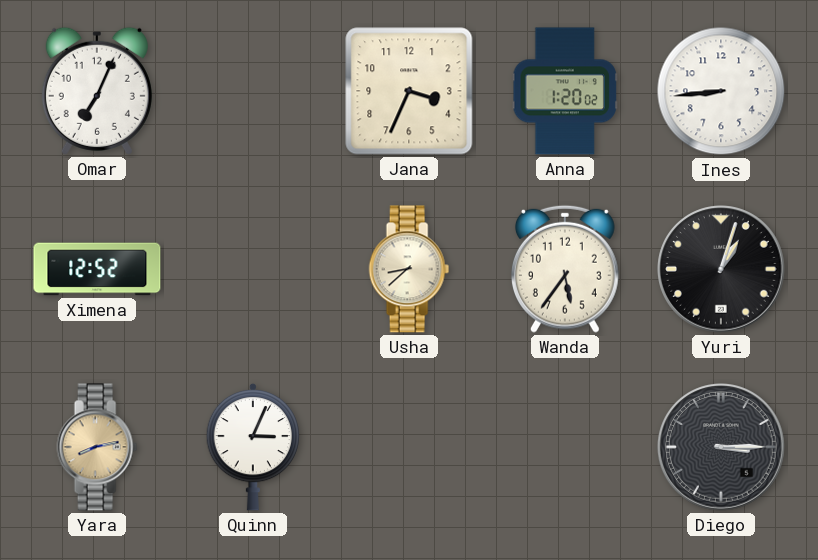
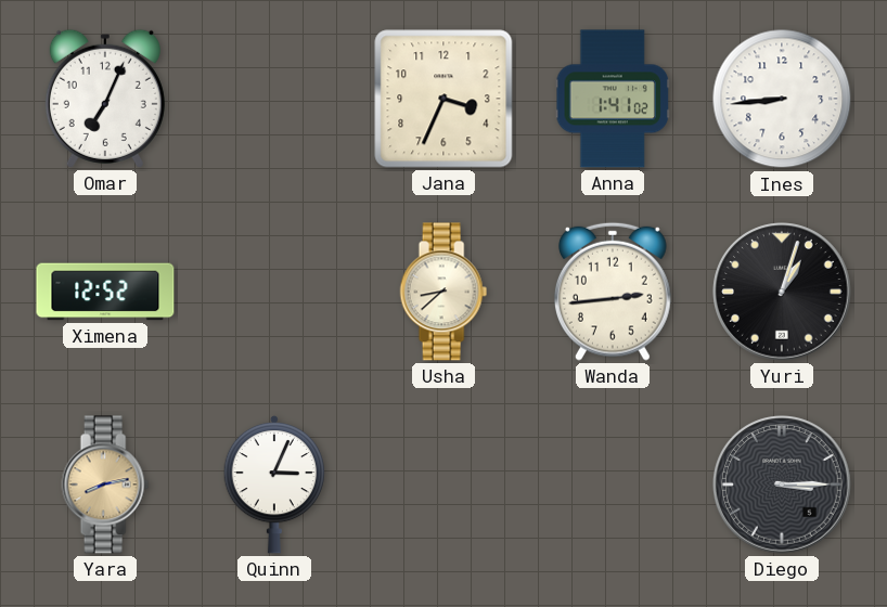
Anna: 1:20 -> 1:41
Wanda: 5:36 -> 2:44
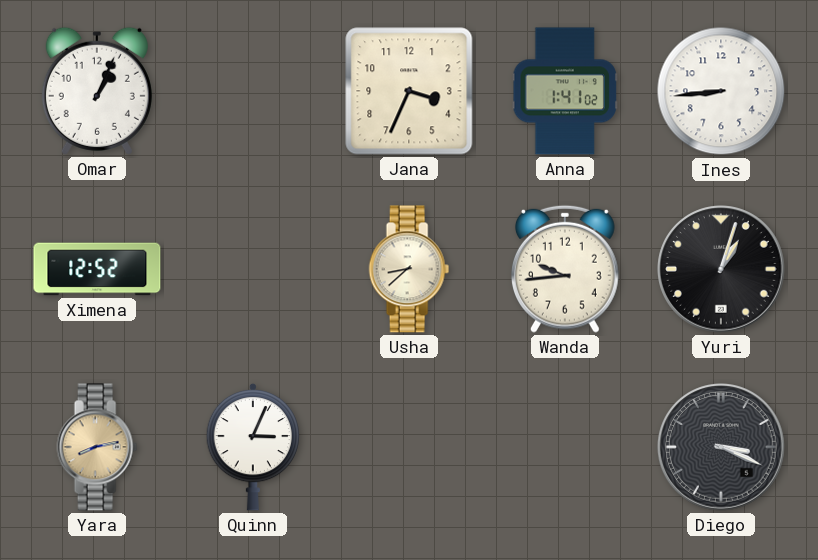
Omar: 7:04 -> 1:04
Wanda: 2:44 -> 9:44
Diego: 3:15 -> 3:19
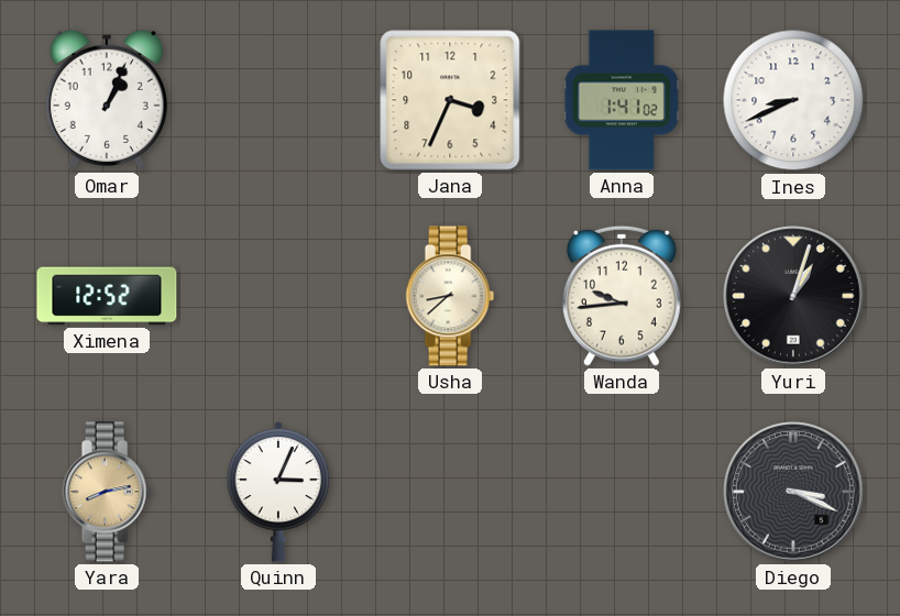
Ines: 8:44 -> 8:41
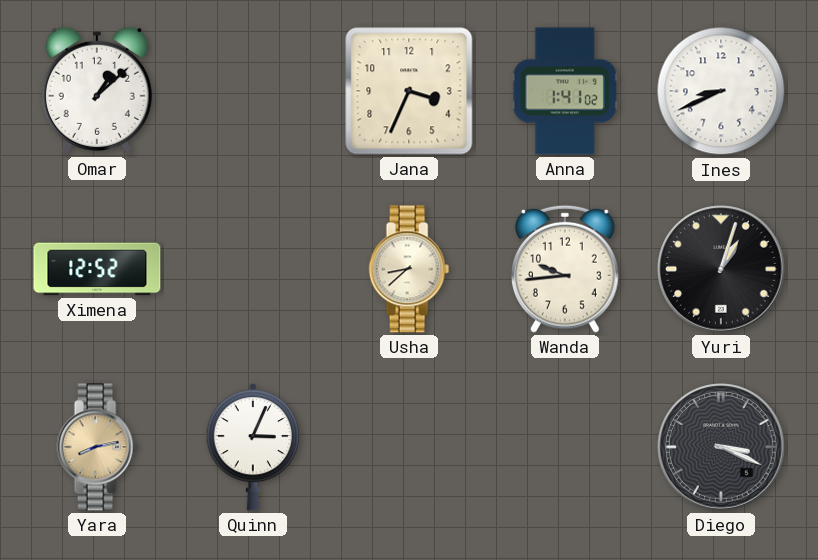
Omar: 1:04 -> 1:08
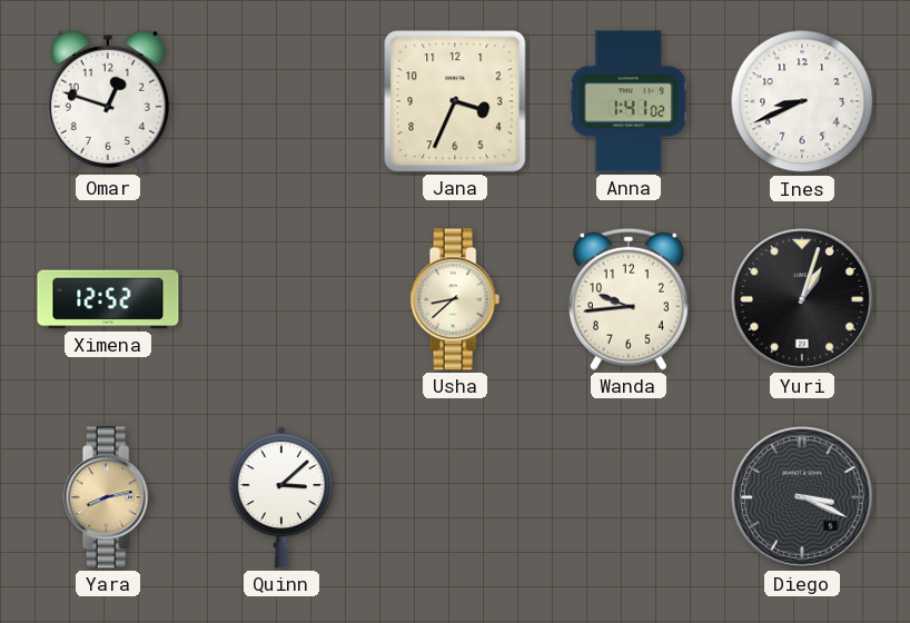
Omar: 1:08 -> 12:48
Quinn: 3:04 -> 3:08
